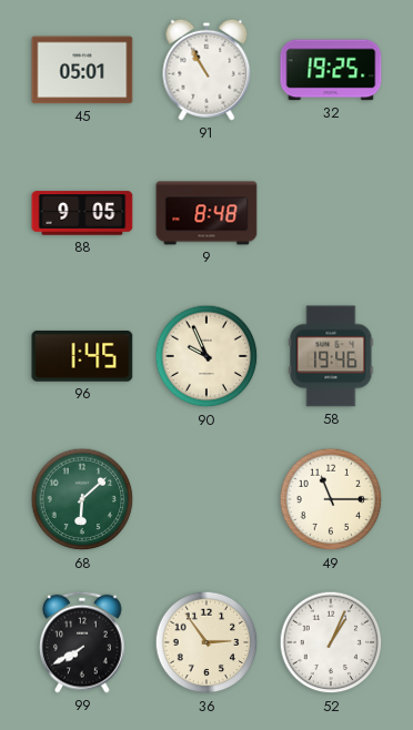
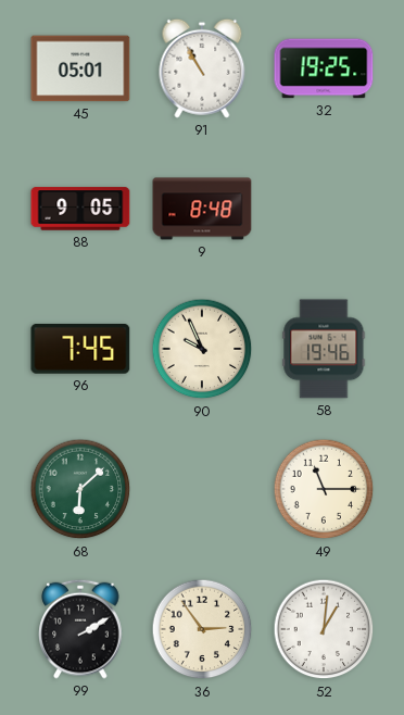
96: 1:45 -> 7:45
99: 7:40 -> 2:10
52: 1:04 -> 1:01
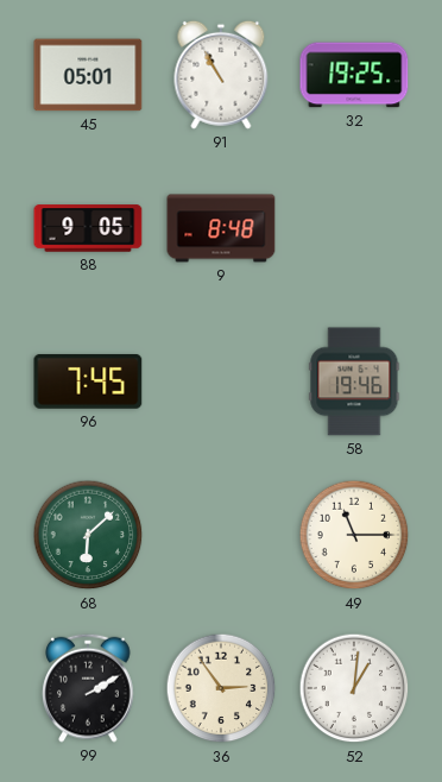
90: 9:56 -> none
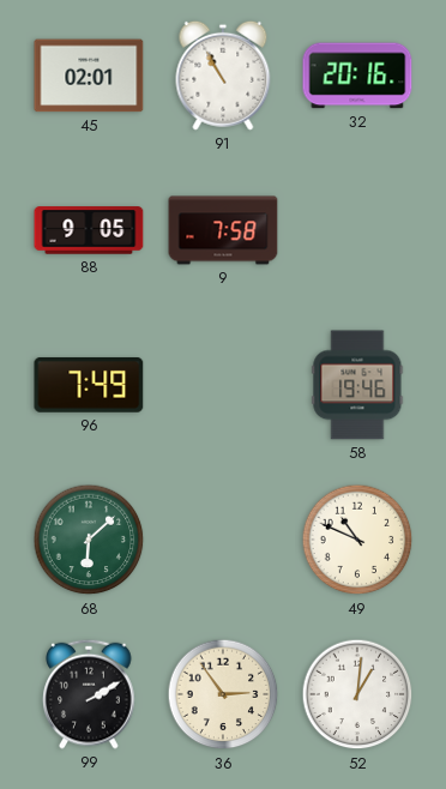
45: 05:01 -> 02:01
32: 19:25 -> 20:16
9: 8:48 -> 7:58
96: 7:45 -> 7:49
49: 11:15 -> 10:49
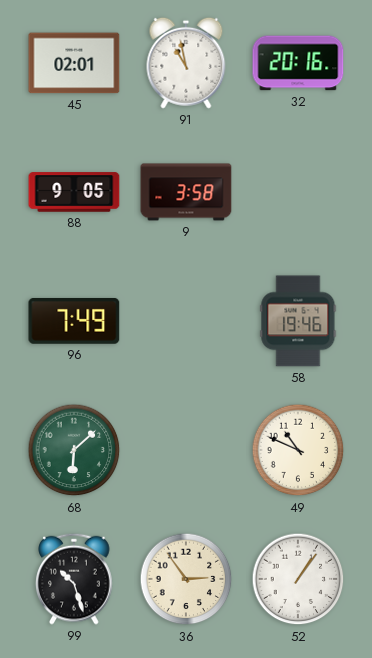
91: 10:55 -> 10:58
9: 7:58 -> 3:58
99: 2:10 -> 10:27
52: 1:01 -> 1:06
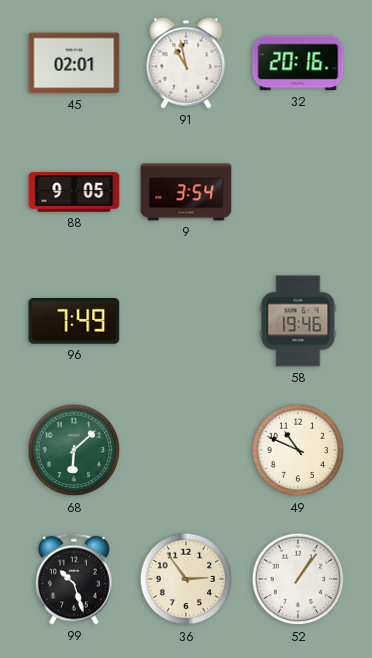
9: 3:58 -> 3:54
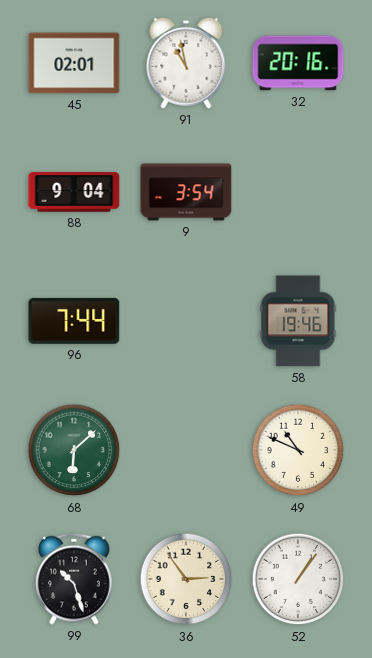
88: 9:05 -> 9:04
96: 7:49 -> 7:44
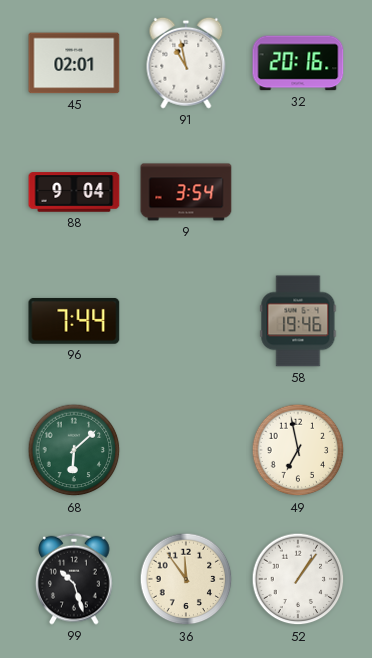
49: 10:49 -> 6:58
36: 2:54 -> 11:54
